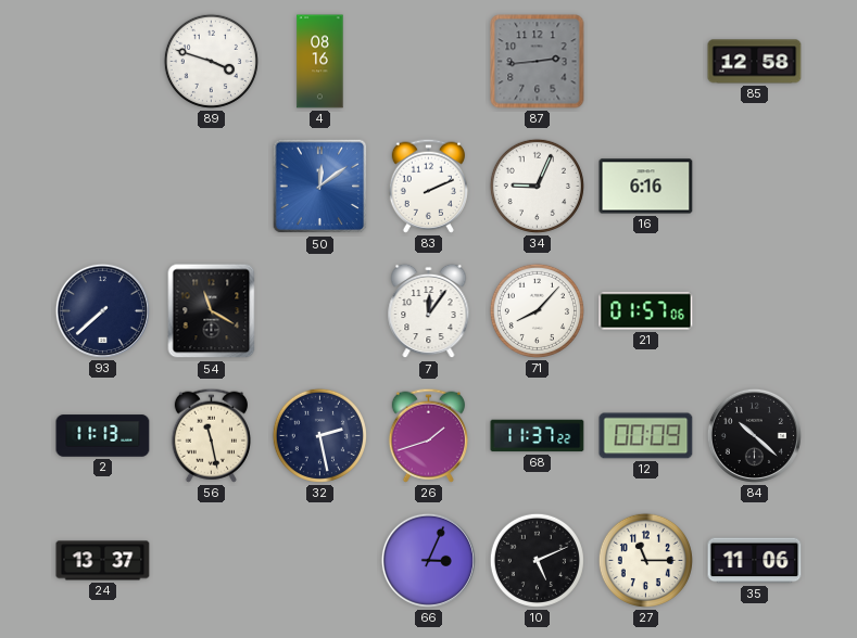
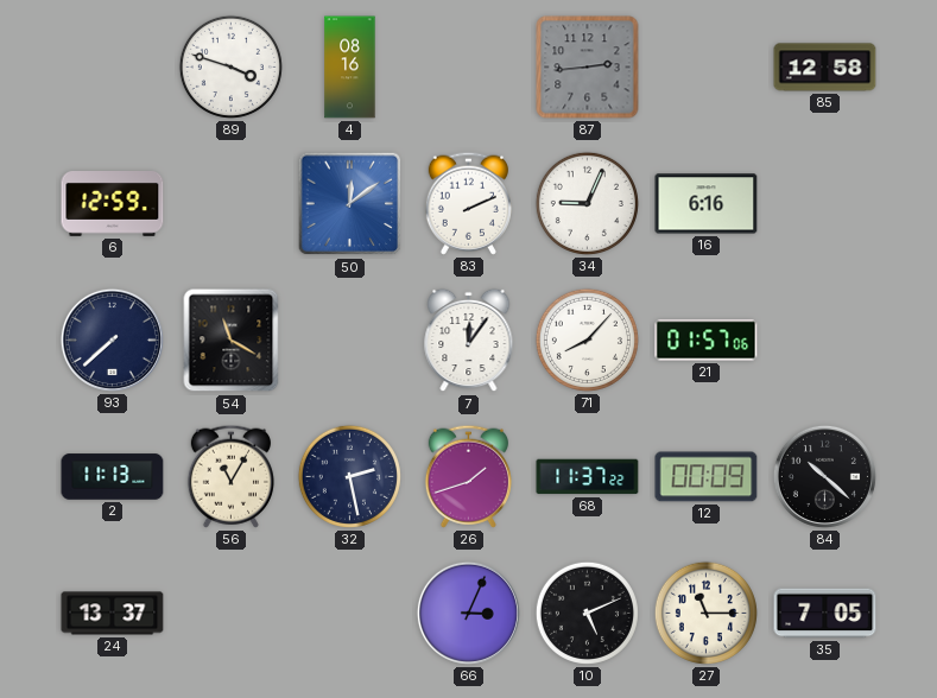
6: none -> 12:59
56: 11:28 -> 11:05
35: 11:06 -> 7:05
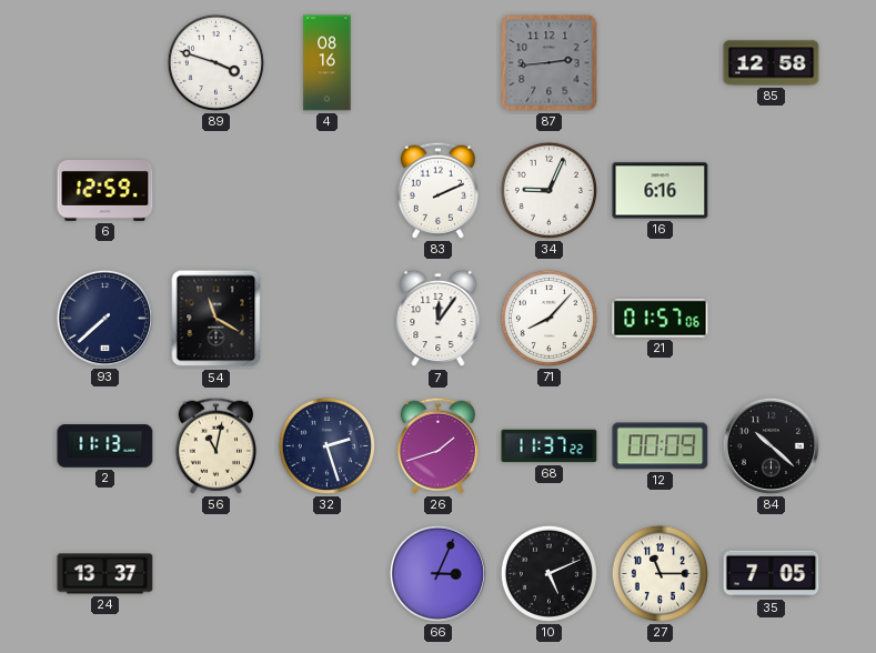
50: 12:09 -> none
56: 11:05 -> 11:02
32: 2:28 -> 2:27
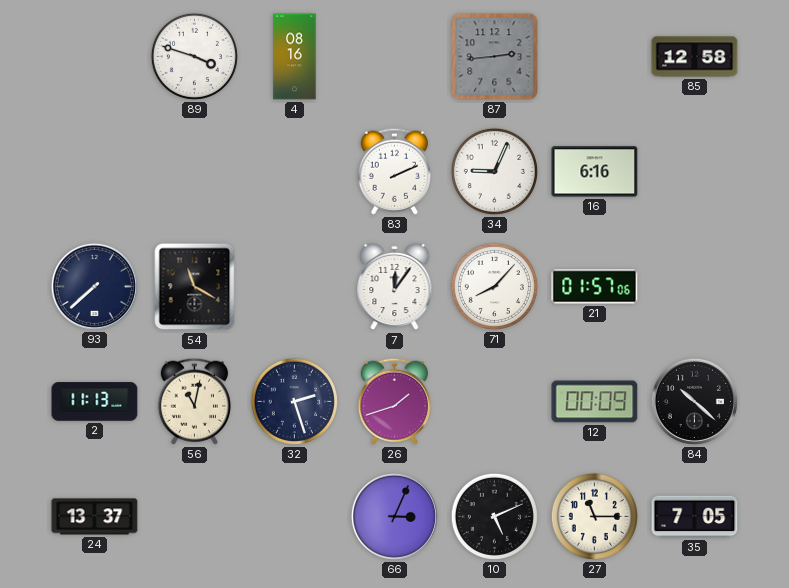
6: 12:59 -> none
68: 11:37 -> none
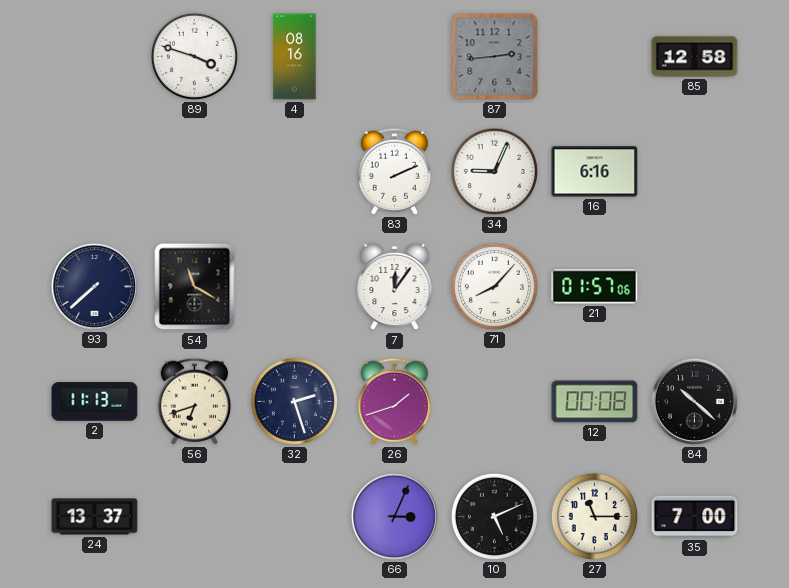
56: 11:02 -> 6:42
12: 00:09 -> 00:08
35: 7:05 -> 7:00
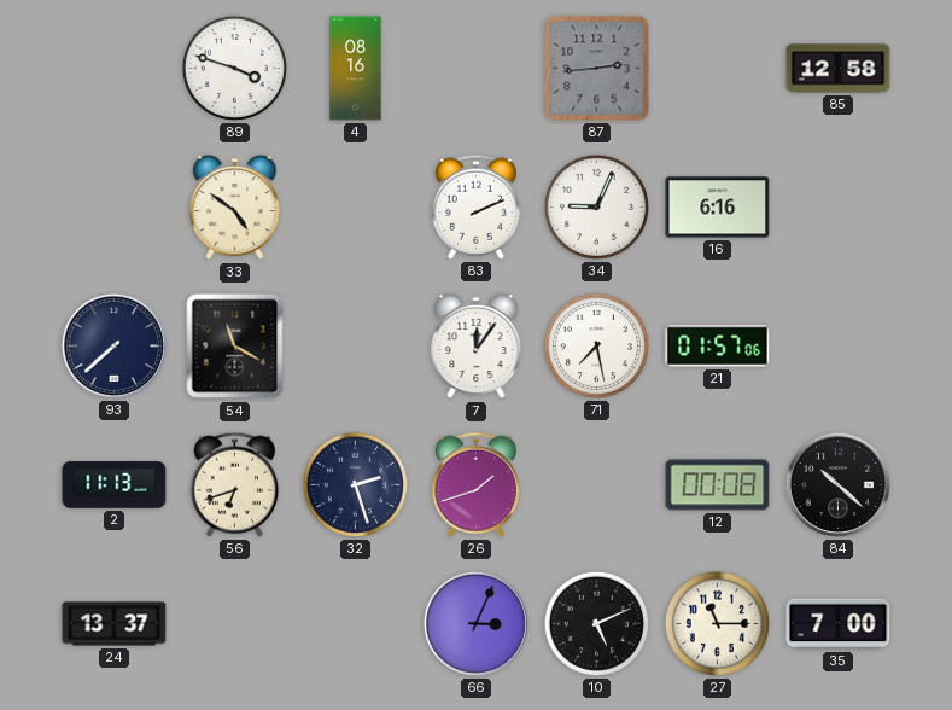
33: none -> 4:51
71: 8:07 -> 7:28
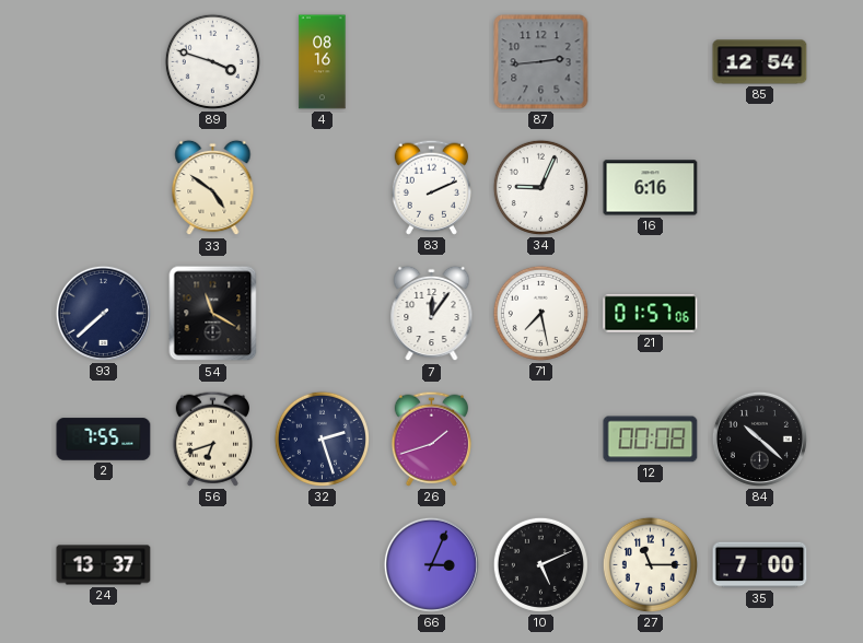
85: 12:58 -> 12:54
2: 11:13 -> 7:55
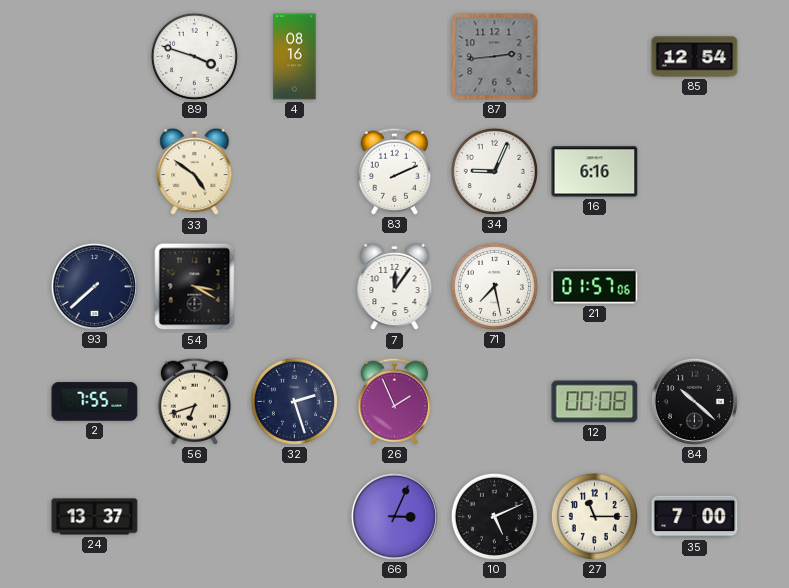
54: 11:20 -> 3:20
26: 1:42 -> 1:56
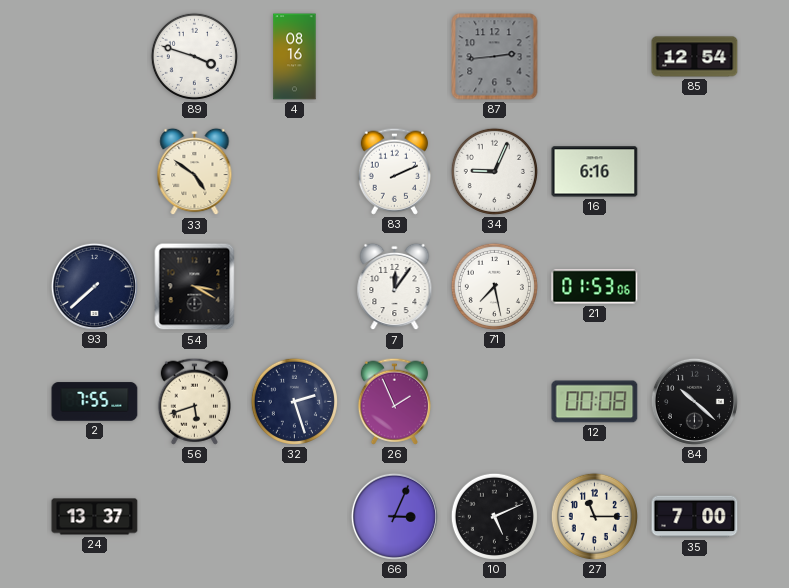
21: 01:57 -> 01:53
56: 6:42 -> 5:42
